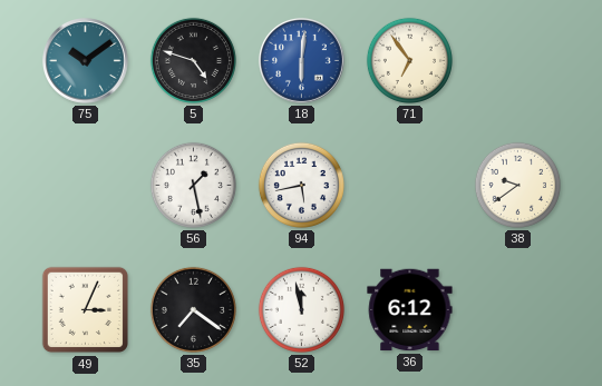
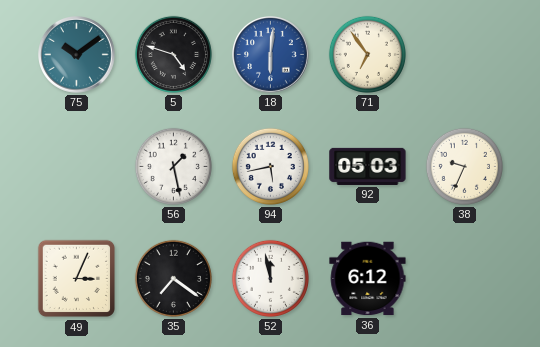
92: none -> 05:03
38: 9:39 -> 9:34
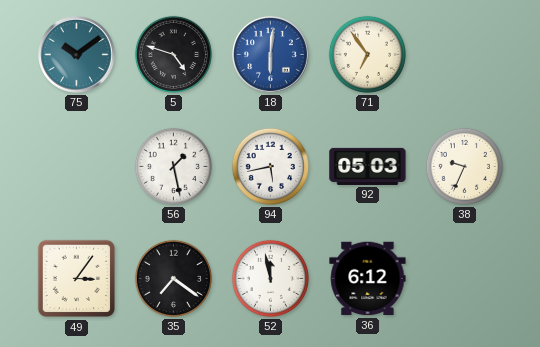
49: 3:04 -> 3:06
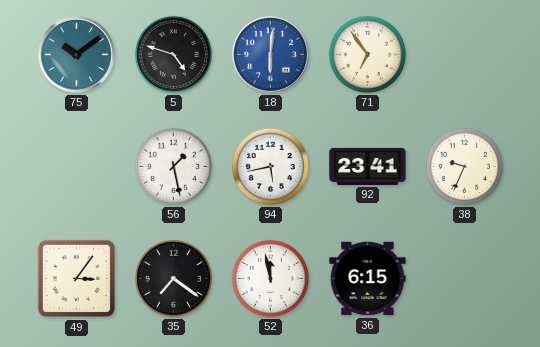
92: 05:03 -> 23:41
36: 6:12 -> 6:15
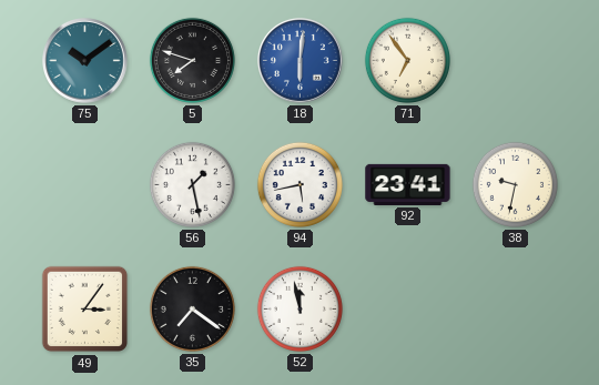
5: 4:48 -> 7:48
38: 9:34 -> 9:32
36: 6:15 -> none
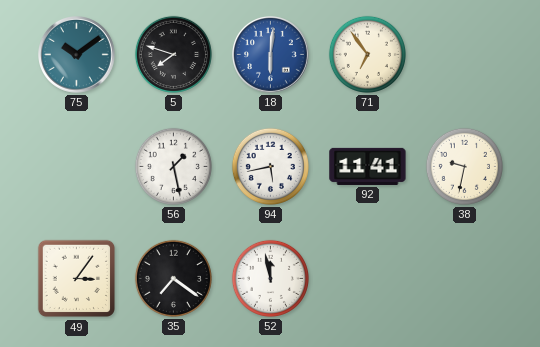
92: 23:41 -> 11:41
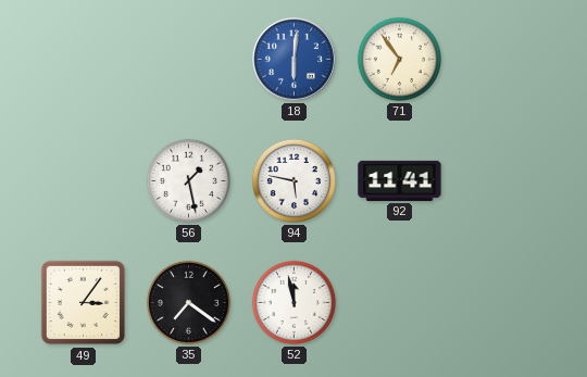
75: 10:09 -> none
5: 7:48 -> none
94: 5:43 -> 5:47
38: 9:32 -> none
